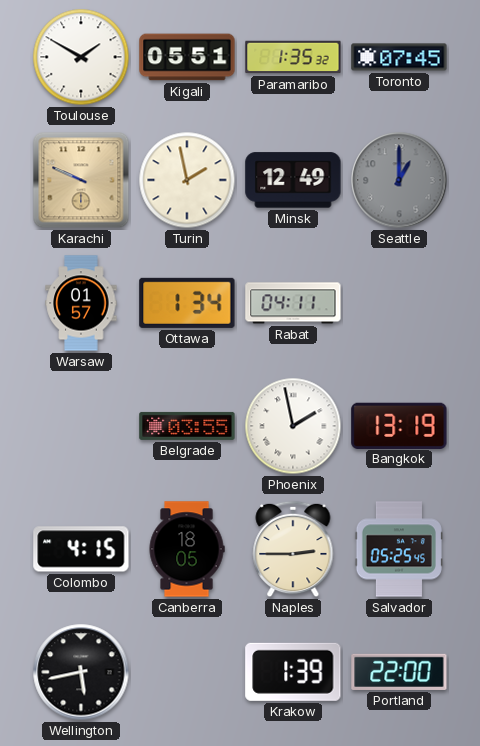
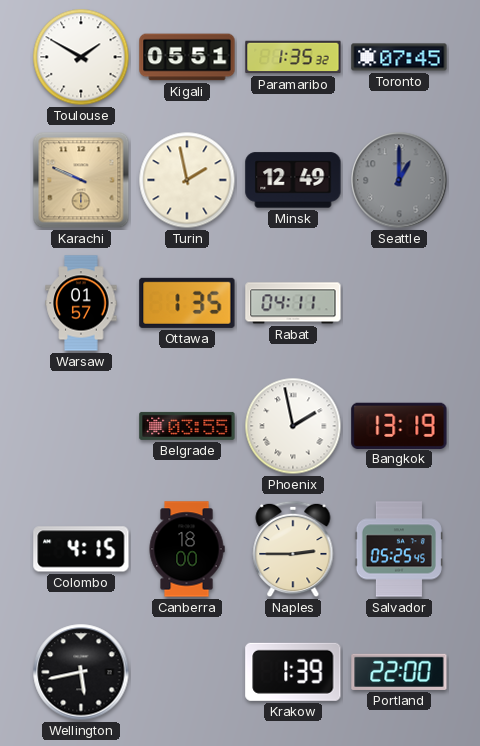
Ottawa: 1:34 -> 1:35
Canberra: 18:05 -> 18:00
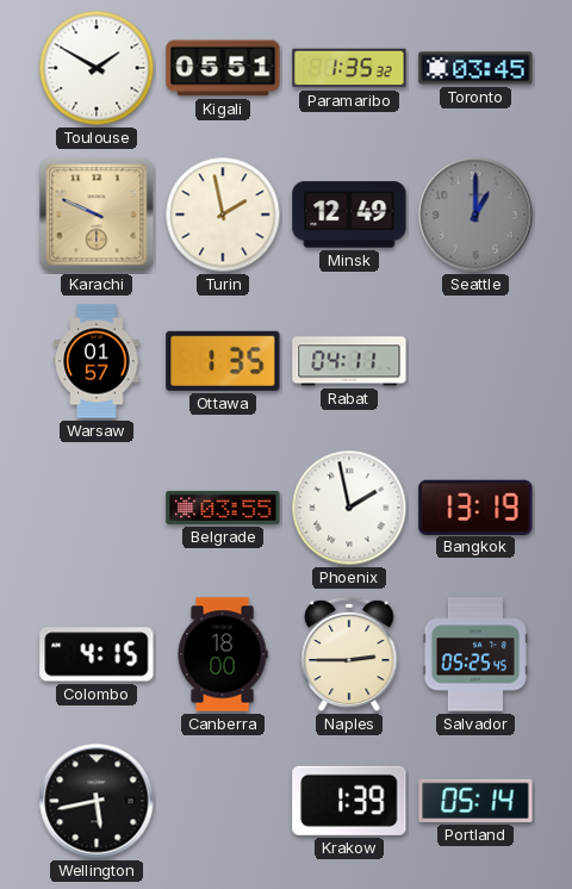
Toronto: 07:45 -> 03:45
Portland: 22:00 -> 05:14
